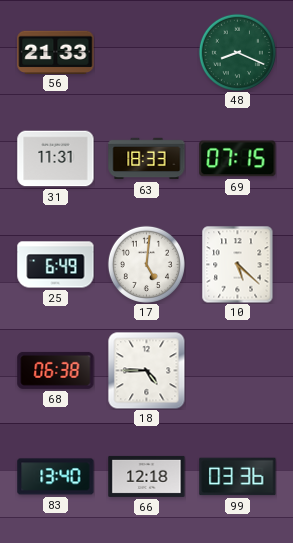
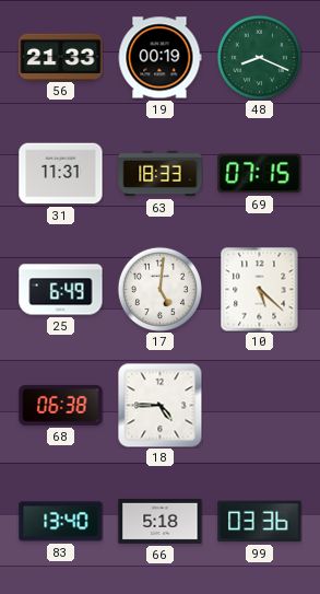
19: none -> 00:19
66: 12:18 -> 5:18
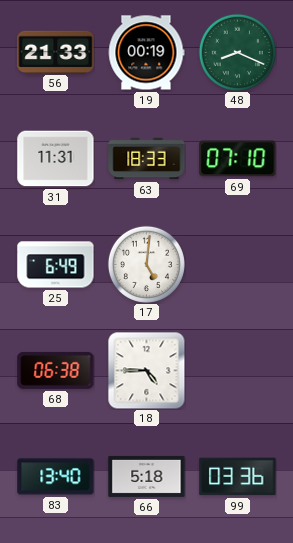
69: 07:15 -> 07:10
10: 5:22 -> none
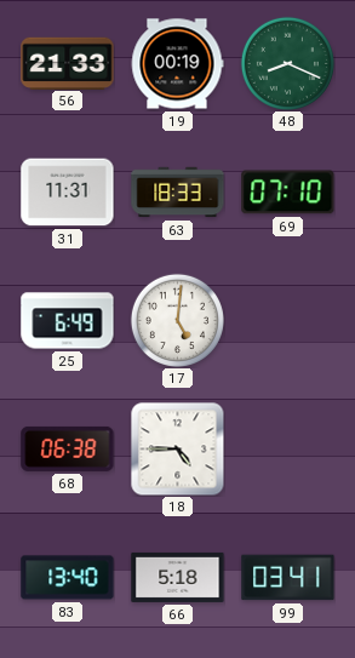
99: 03:36 -> 03:41
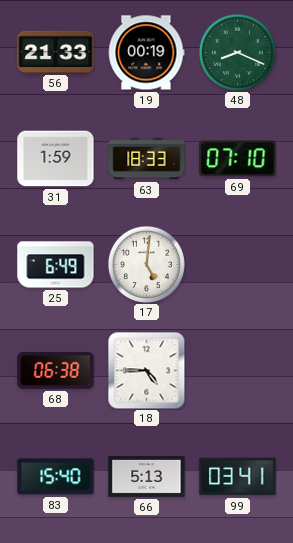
31: 11:31 -> 1:59
83: 13:40 -> 15:40
66: 5:18 -> 5:13
